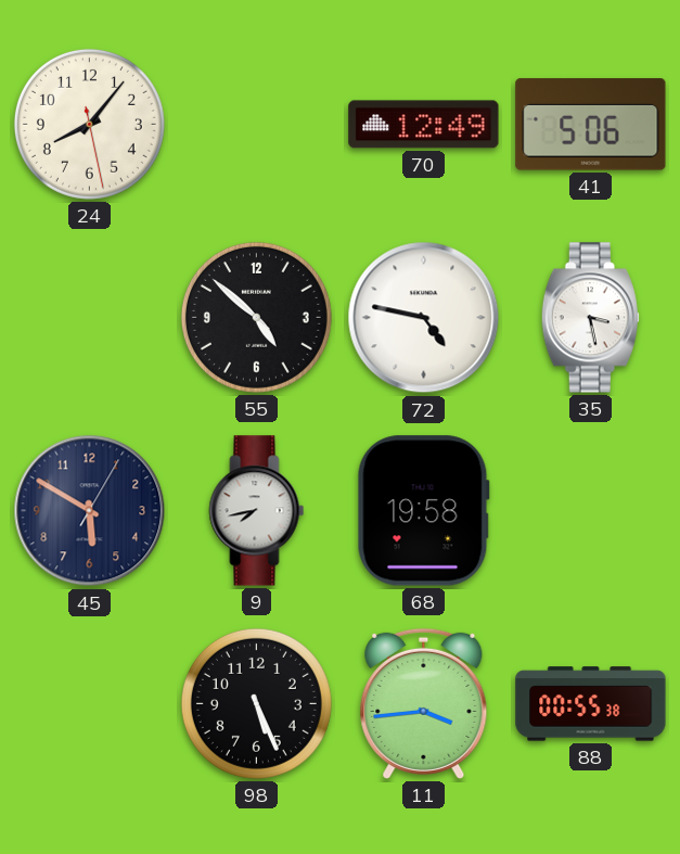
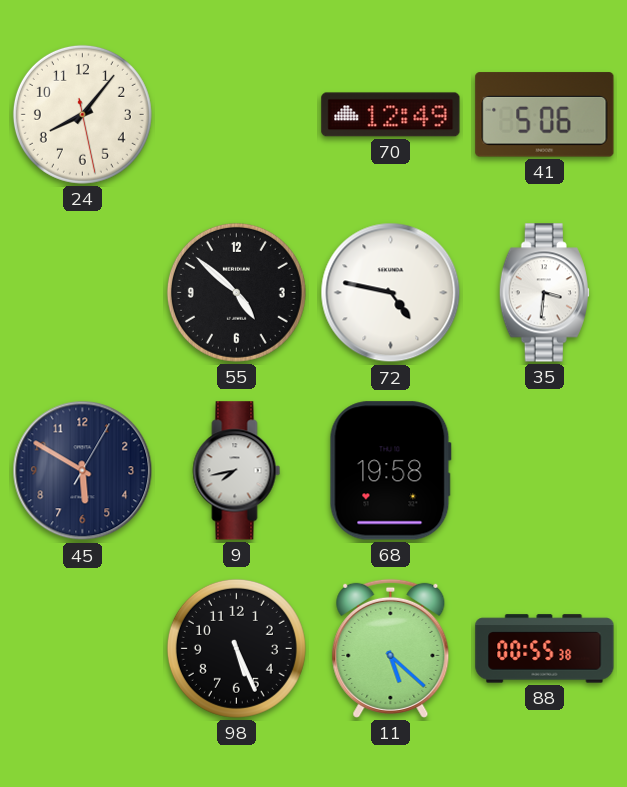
35: 3:28 -> 3:31
11: 3:44 -> 5:22
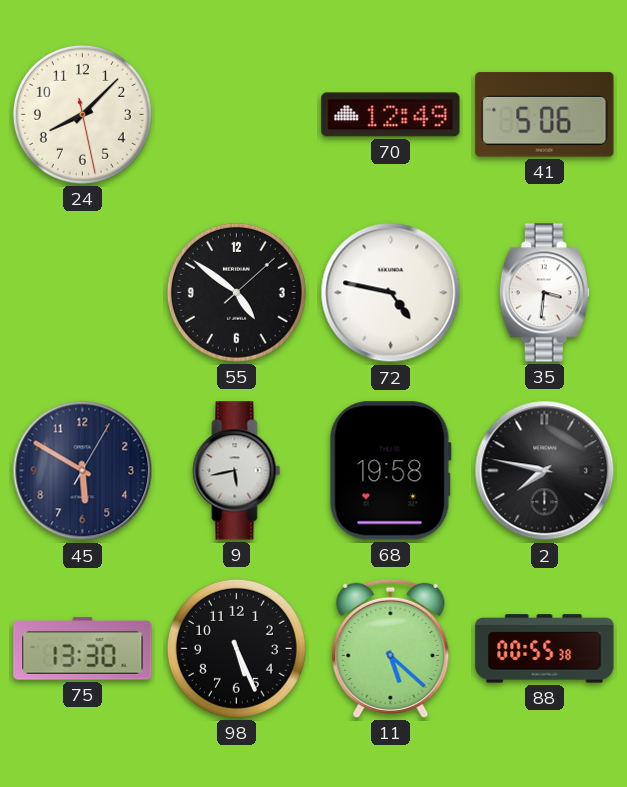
24: 8:06 -> 8:07
55: 4:51:52 -> 4:51:08
9: 7:43 -> 5:43
2: none -> 7:47
75: none -> 13:30
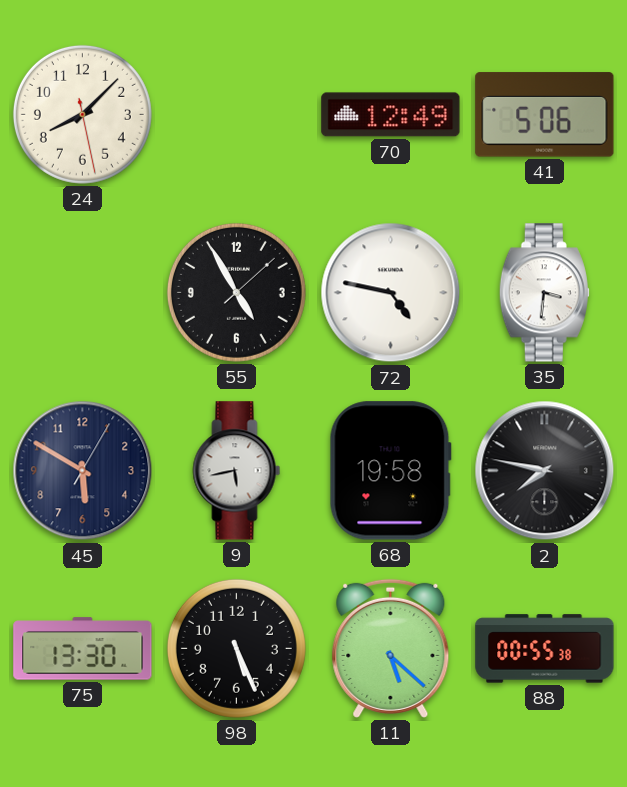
55: 4:51 -> 4:55
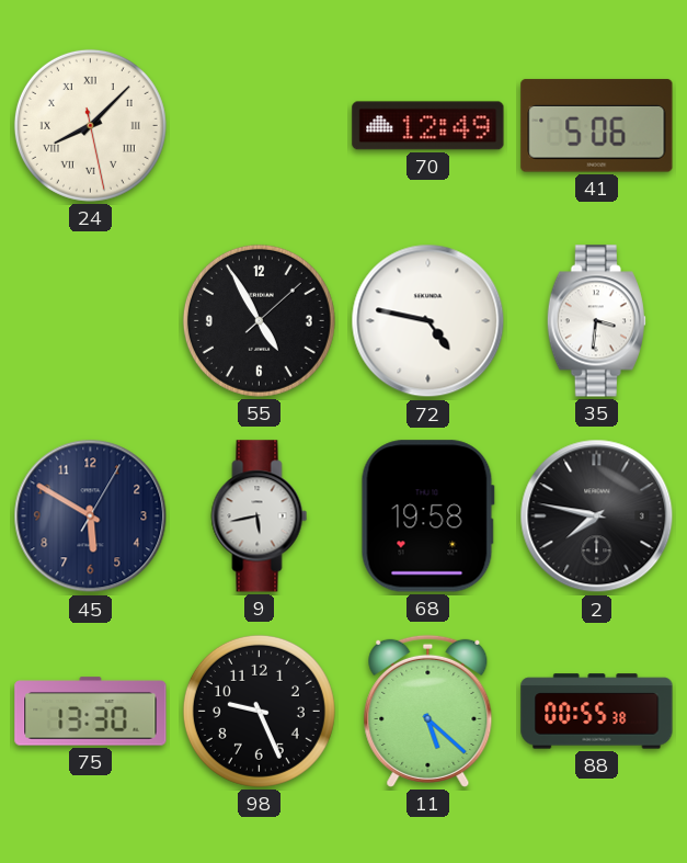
24 numerals: Arabic -> Roman
98: 5:26 -> 9:26
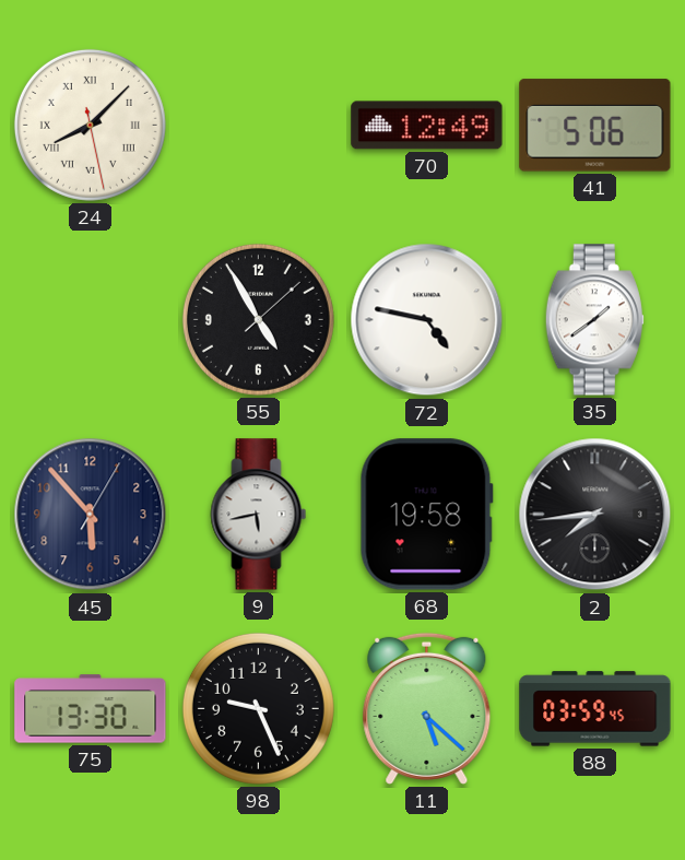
35: 3:31 -> 1:39
45: 5:50 -> 5:53
2: 7:47 -> 7:44
88: 00:55 -> 03:59
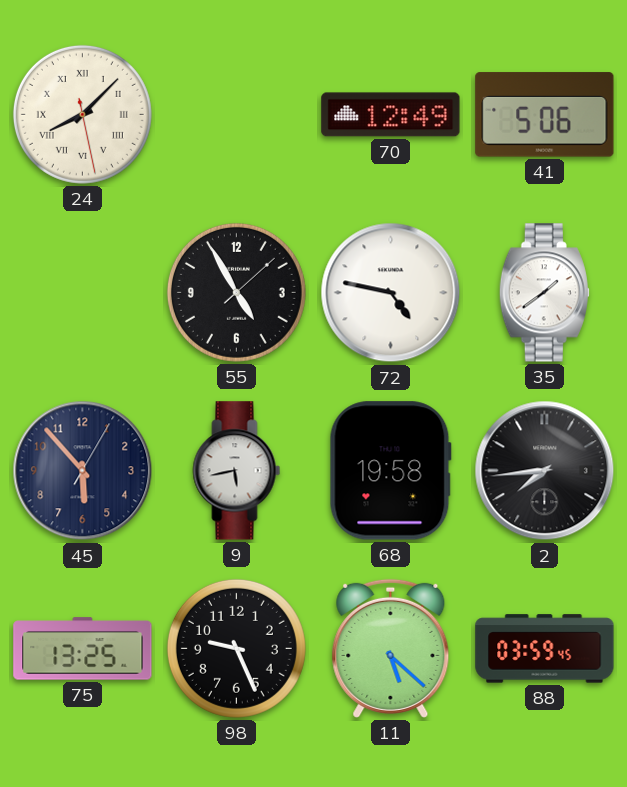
75: 13:30 -> 13:25
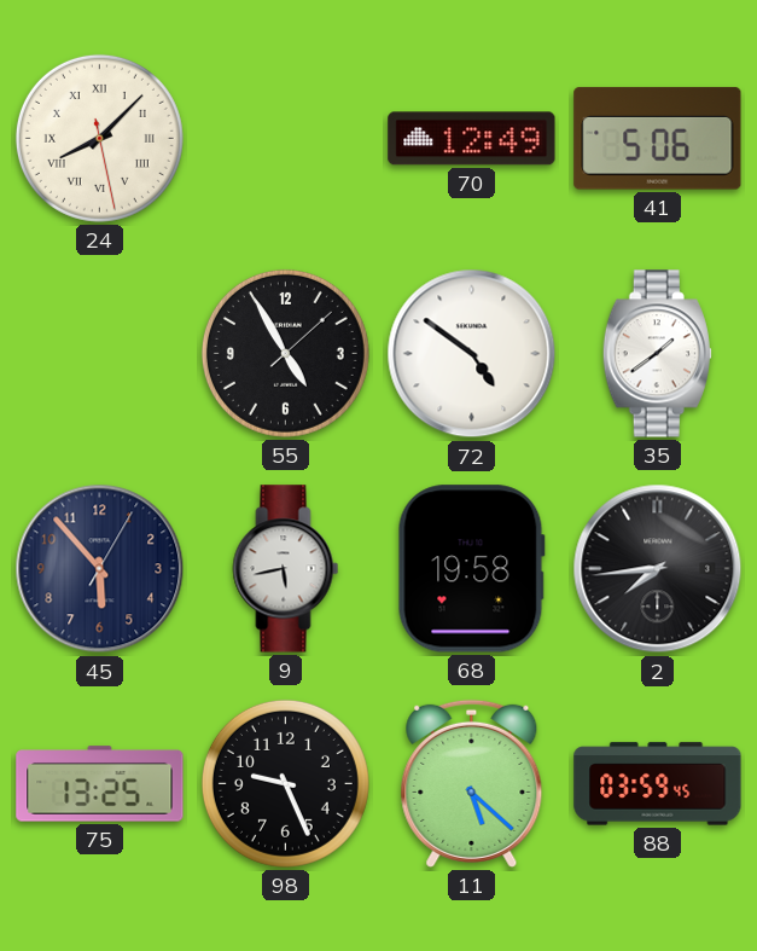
72: 4:47 -> 4:51
